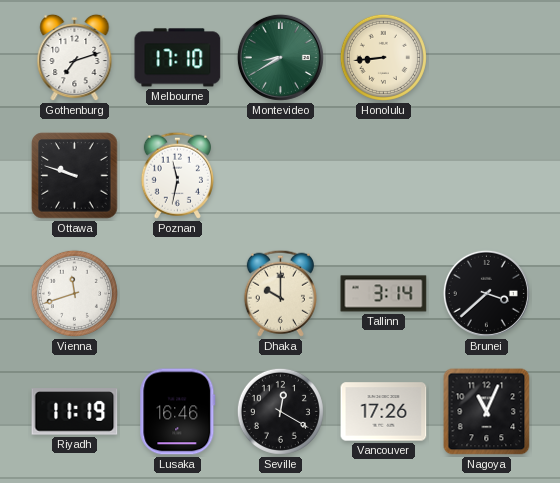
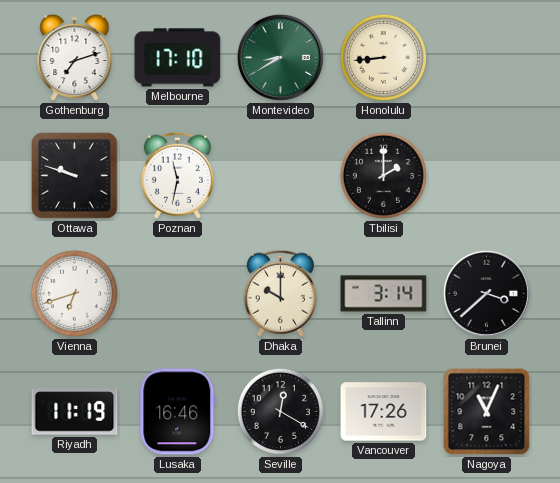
Tbilisi: none -> 2:00
Vienna: 11:42 -> 6:42
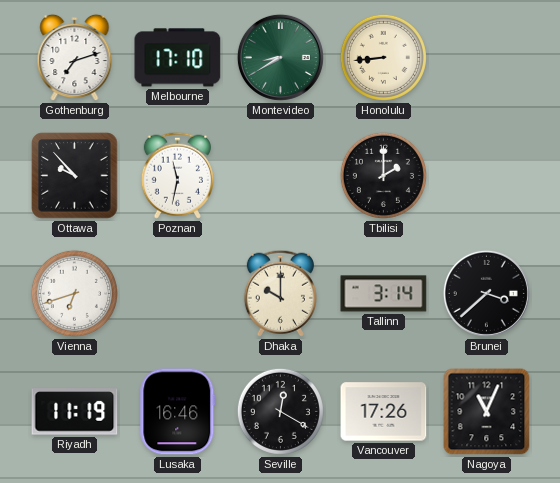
Ottawa: 9:48 -> 9:53
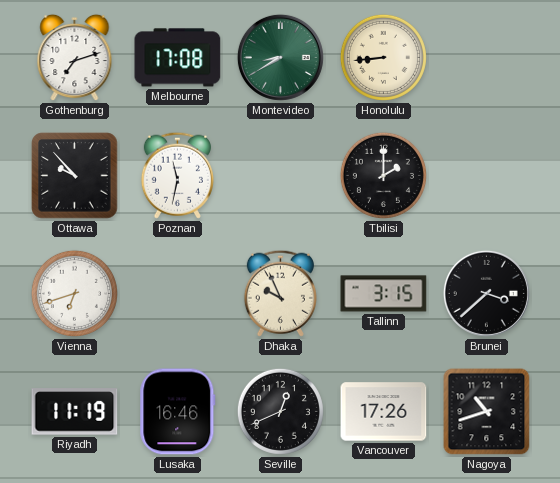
Melbourne: 17:10 -> 17:08
Dhaka: 10:00 -> 9:56
Tallinn: 3:14 -> 3:15
Seville: 12:20 -> 12:41
Nagoya: 11:04 -> 10:42
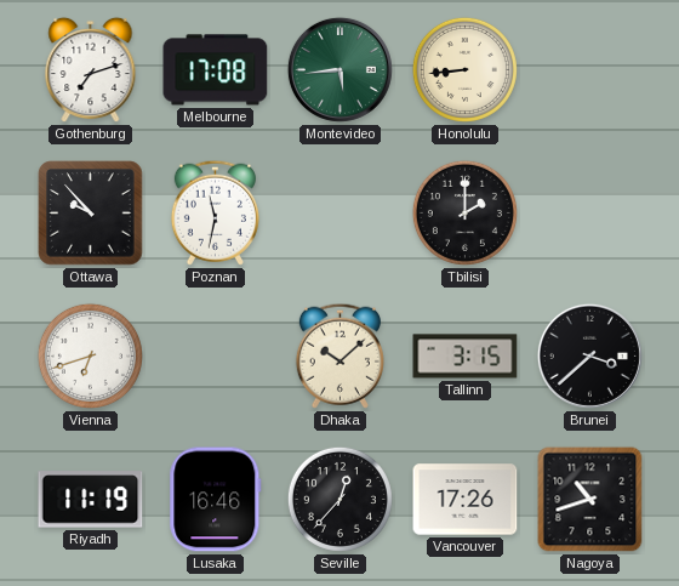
Montevideo: 8:40 -> 5:44
Dhaka: 9:56 -> 10:08
Seville: 12:41 -> 12:37
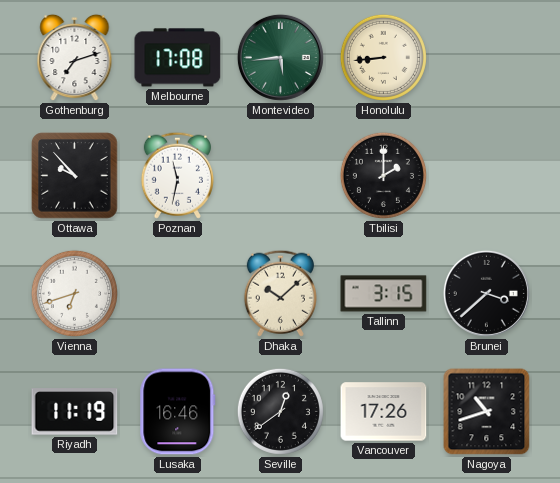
Seville: 12:37 -> 12:39
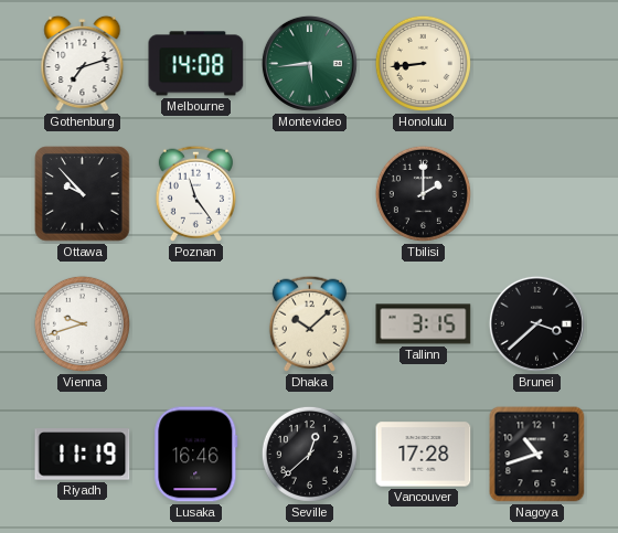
Melbourne: 17:08 -> 14:08
Poznan: 11:32 -> 11:24
Vienna: 6:42 -> 9:42
Seville: 12:39 -> 12:38
Vancouver: 17:26 -> 17:28
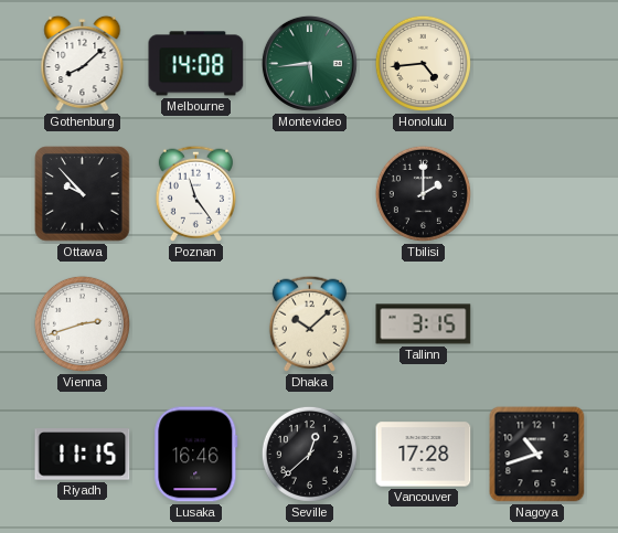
Gothenburg: 7:12 -> 8:08
Honolulu: 8:44 -> 4:44
Vienna: 9:42 -> 2:42
Brunei: 3:38 -> none
Riyadh: 11:19 -> 11:15
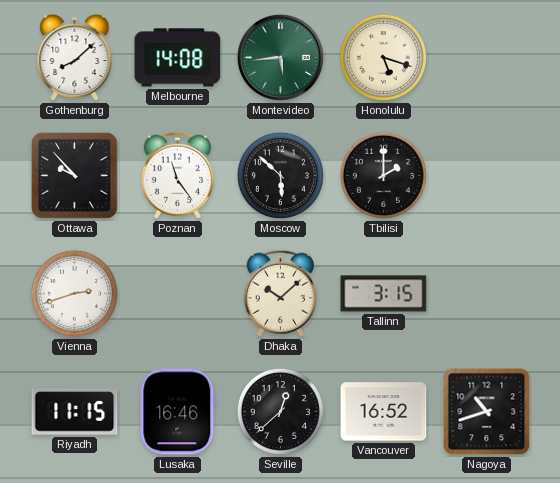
Honolulu: 4:44 -> 5:18
Moscow: none -> 5:52
Vancouver: 17:28 -> 16:52
